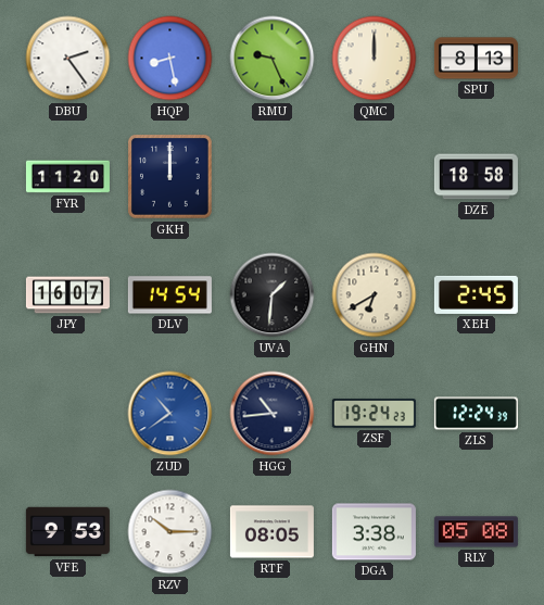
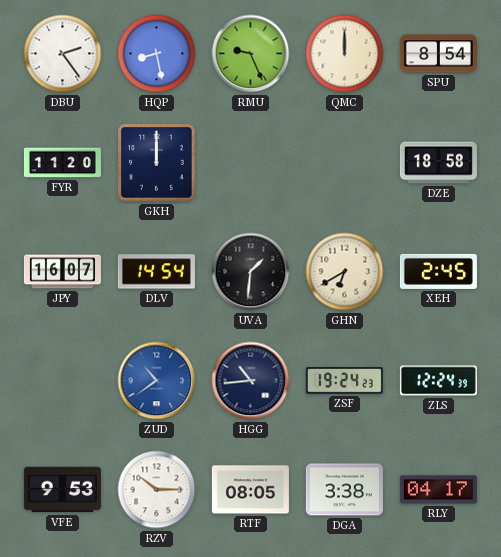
SPU: 8:13 -> 8:54
RLY: 05:08 -> 04:17
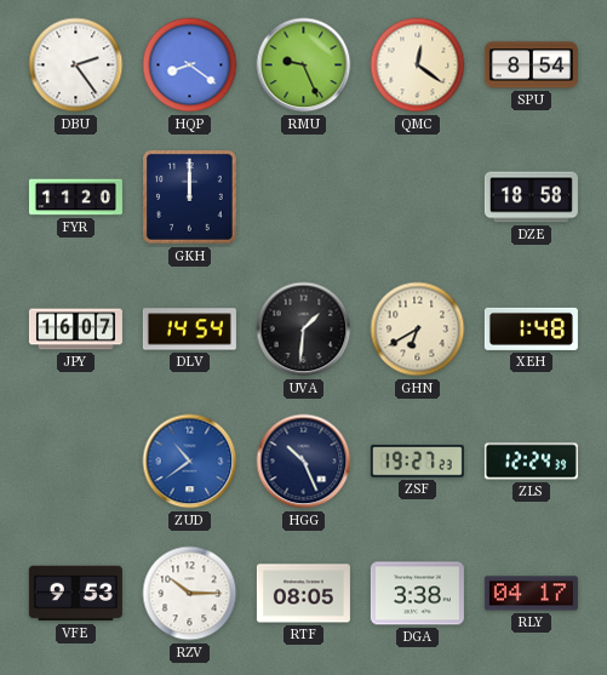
HQP: 8:28 -> 8:21
QMC: 12:00 -> 12:21
XEH: 2:45 -> 1:48
HGG: 10:44 -> 10:26
ZSF: 19:24 -> 19:27
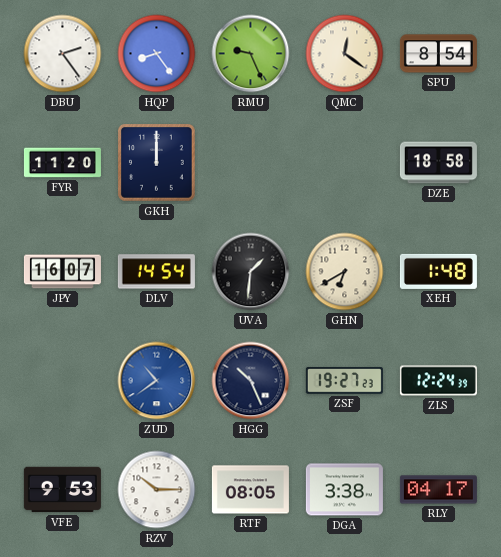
HQP: 8:21 -> 8:24
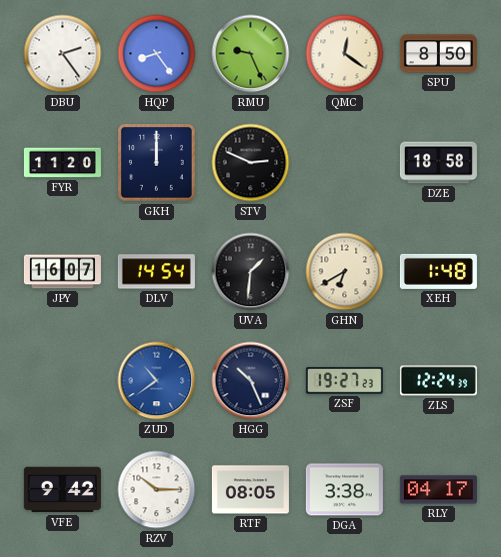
SPU: 8:54 -> 8:50
STV: none -> 2:49
VFE: 9:53 -> 9:42
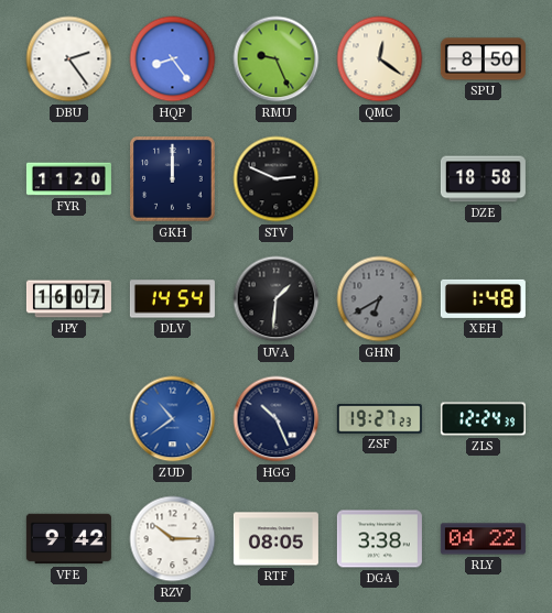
GHN dial: cream -> grey
RLY: 04:17 -> 04:22
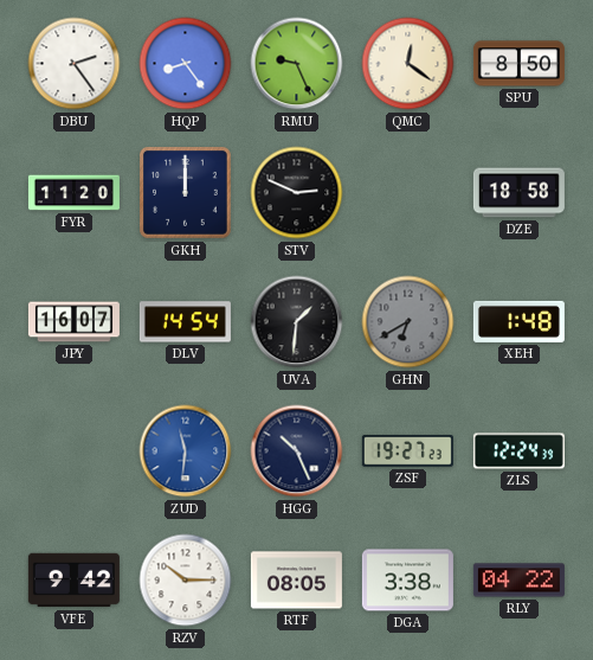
ZUD: 10:39 -> 11:31
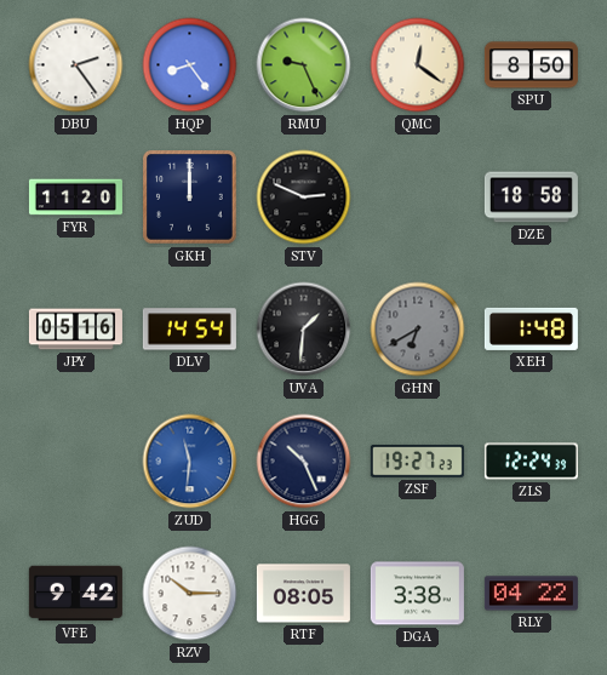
JPY: 16:07 -> 05:16
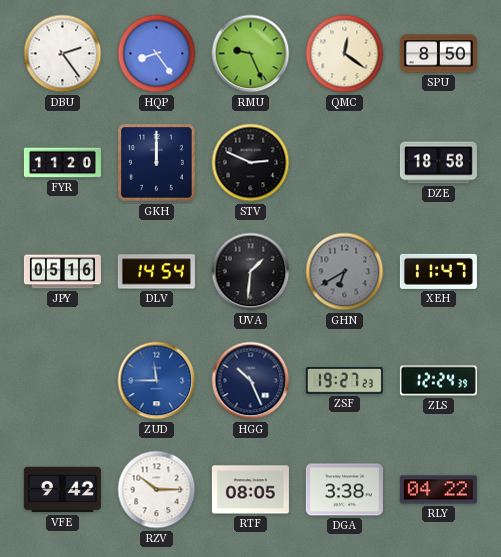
XEH: 1:48 -> 11:47
ZUD: 11:31 -> 11:45
